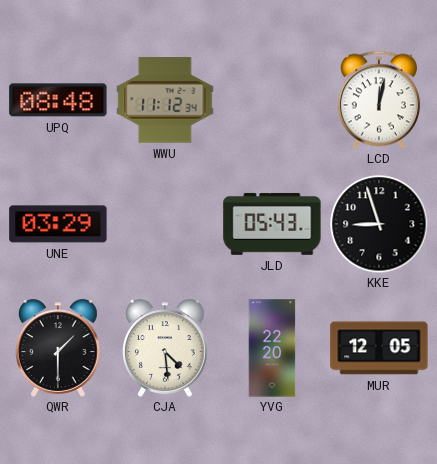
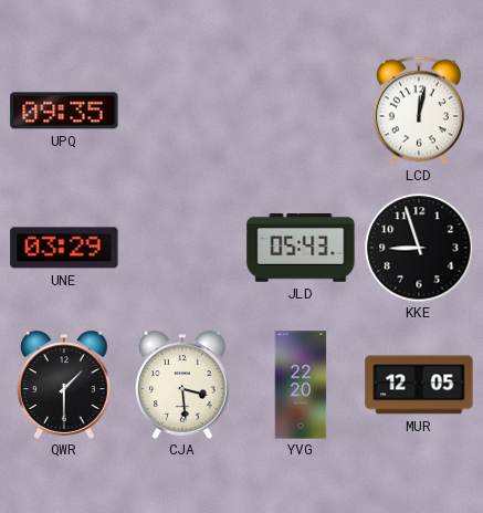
UPQ: 08:48 -> 09:35
WWU: 11:12 -> none
CJA: 4:29 -> 3:29
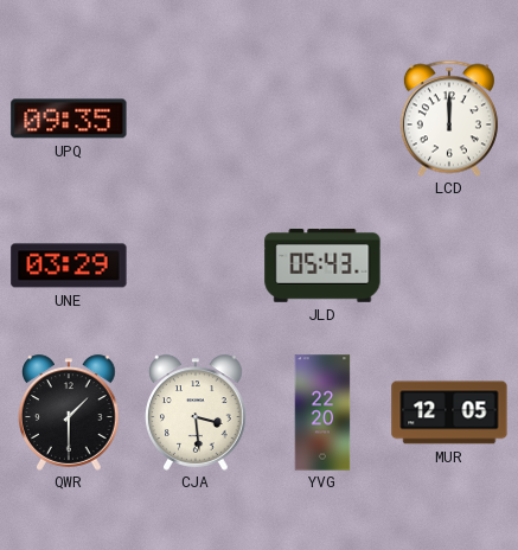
LCD: 12:02 -> 12:00
KKE: 8:57 -> none
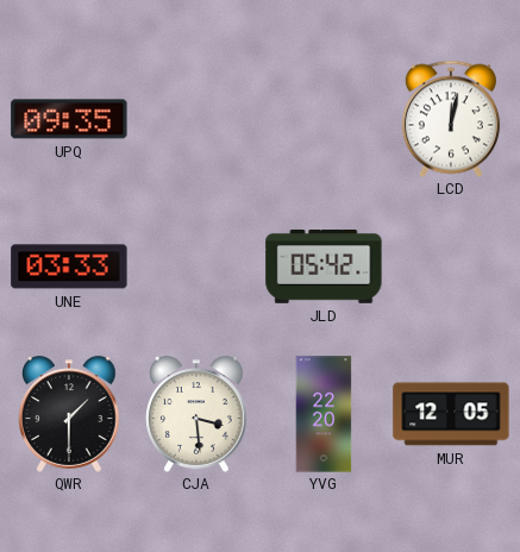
LCD: 12:00 -> 12:02
UNE: 03:29 -> 03:33
JLD: 05:43 -> 05:42
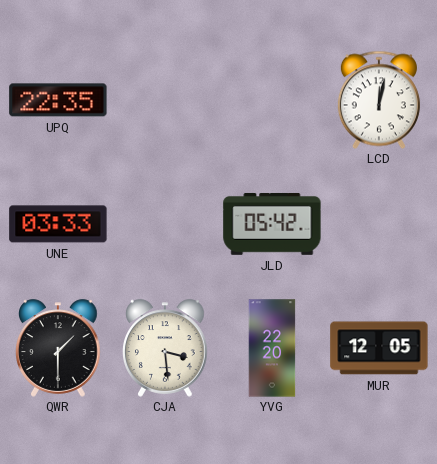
UPQ: 09:35 -> 22:35
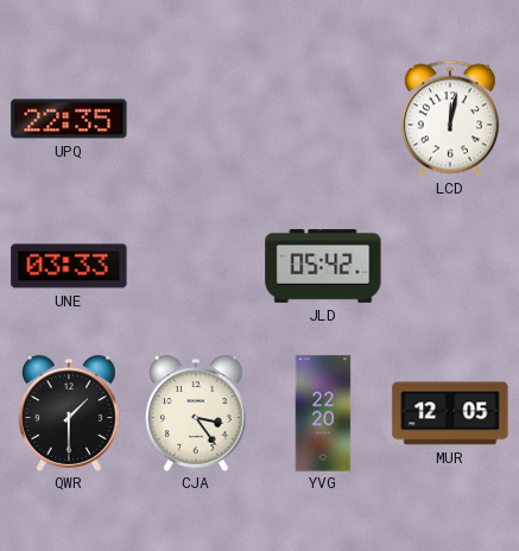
CJA: 3:29 -> 3:24
